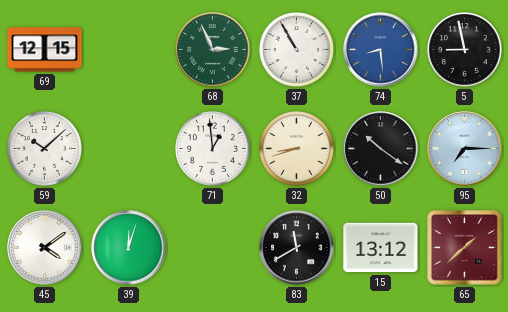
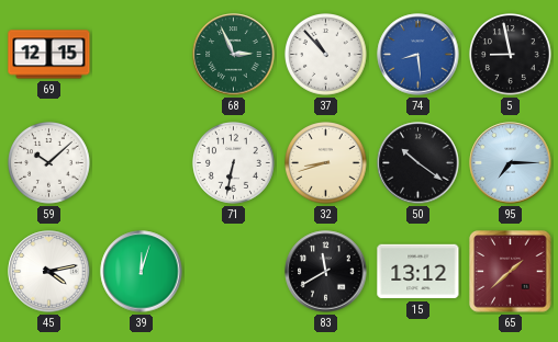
37: 10:55 -> 10:53
71: 12:59 -> 6:32
45: 4:09 -> 4:13
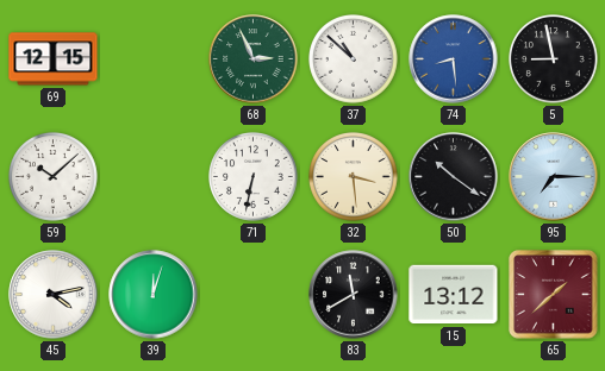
37: 10:53 -> 10:52
32: 8:42 -> 3:29
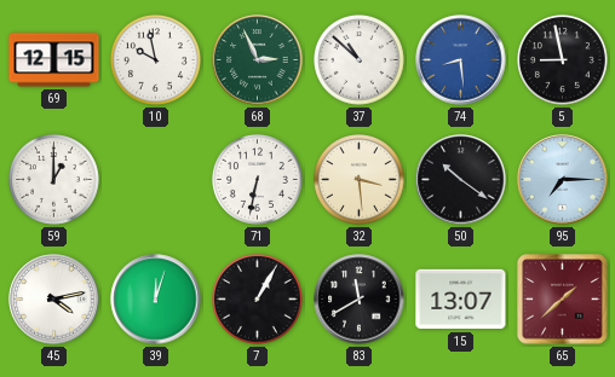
10: none -> 9:58
59: 10:08 -> 1:00
7: none -> 1:05
15: 13:12 -> 13:07
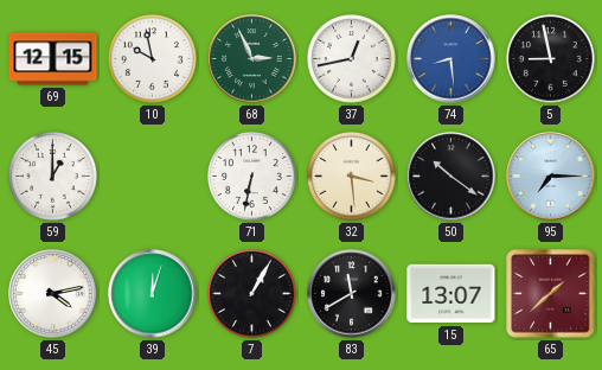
37: 10:52 -> 12:43
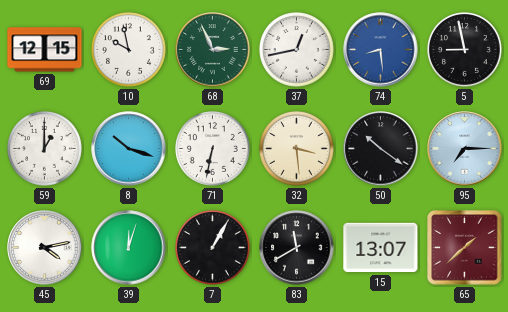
8: none -> 10:18
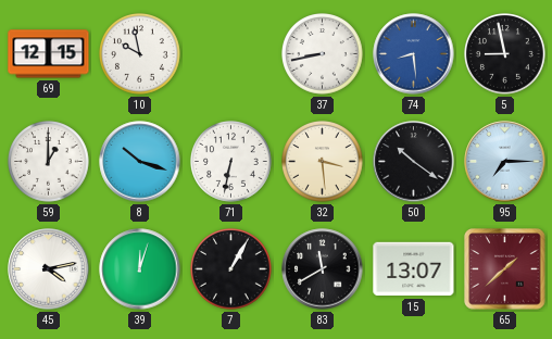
68: 2:56 -> none
37: 12:43 -> 8:43
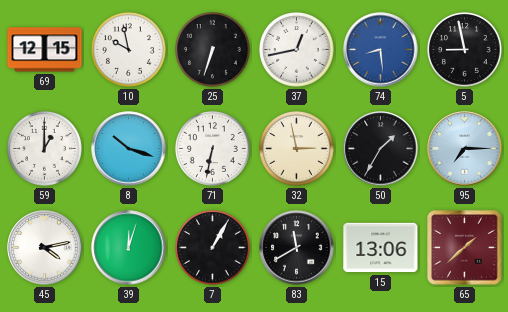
25: none -> 6:33
37: 8:43 -> 12:43
32: 3:29 -> 2:58
50: 10:21 -> 1:35
15: 13:07 -> 13:06
